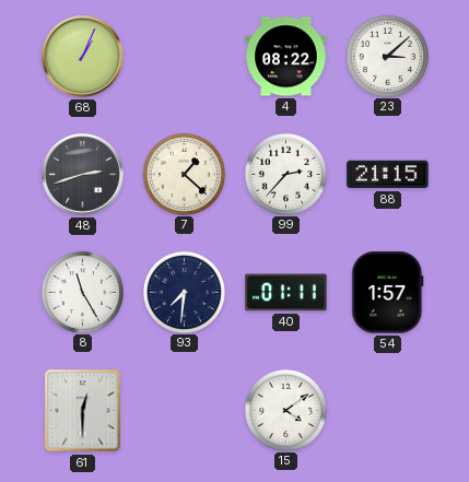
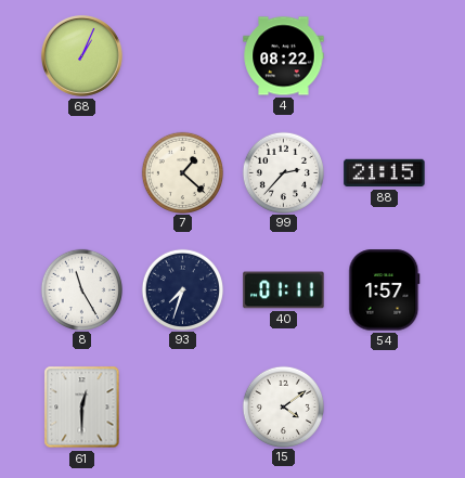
23: 3:08 -> none
48: 2:42 -> none
93: 7:31 -> 7:33
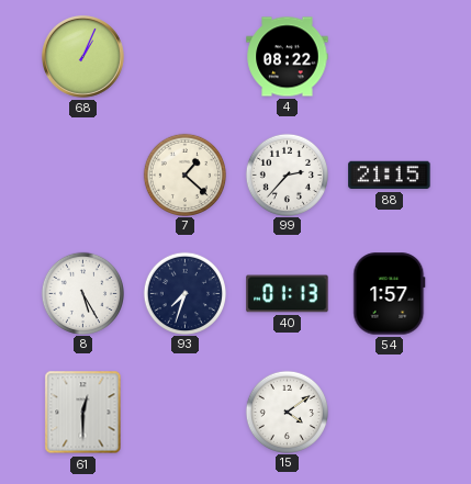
8: 11:25 -> 5:25
40: 01:11 -> 01:13
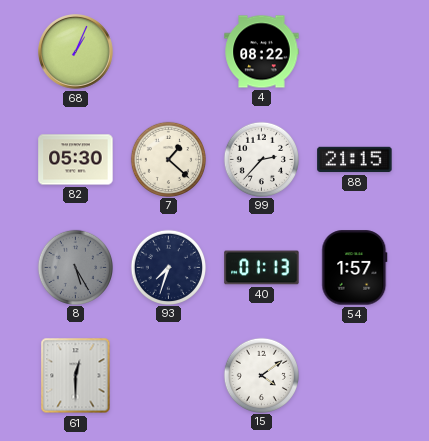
82: none -> 05:30
8 dial: white -> grey
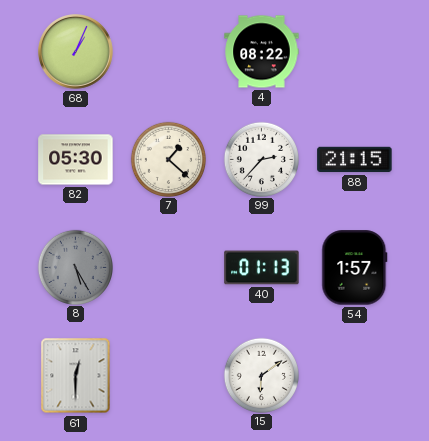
93: 7:33 -> none
15: 4:09 -> 6:09
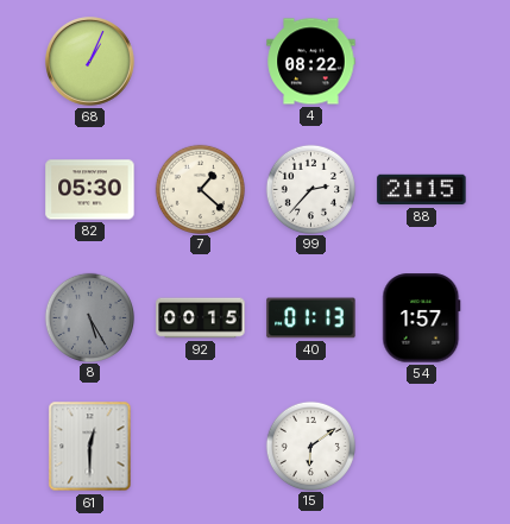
92: none -> 00:15
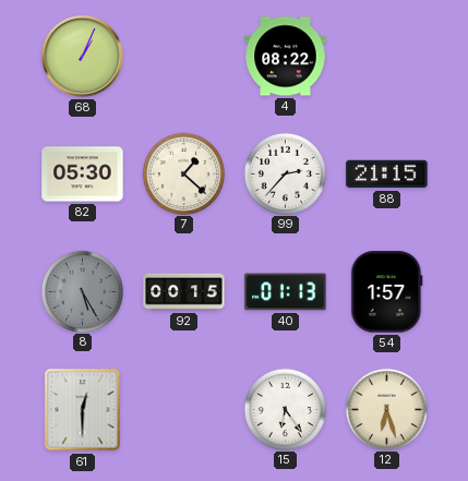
15: 6:09 -> 6:24
12: none -> 6:27
